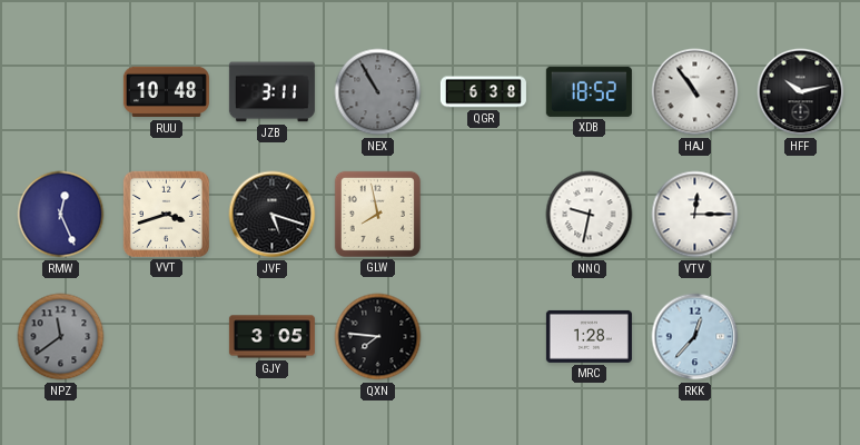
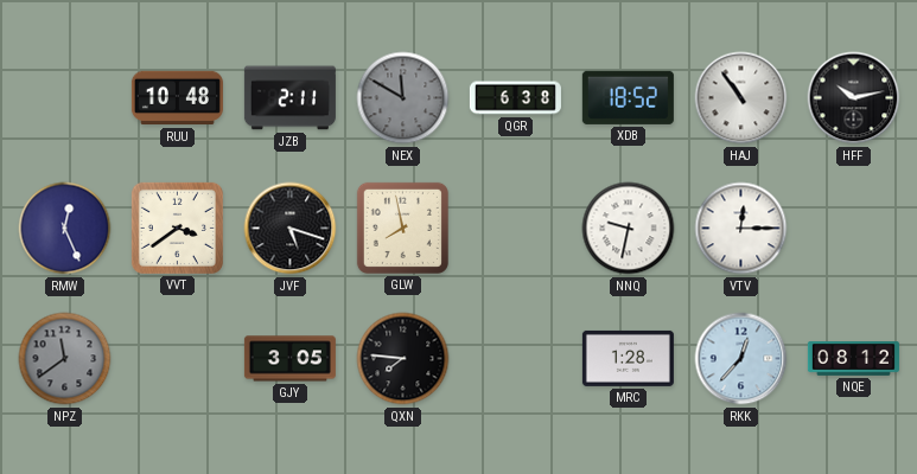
JZB: 3:11 -> 2:11
NEX: 10:55 -> 11:50
VVT: 3:42 -> 3:39
NQE: none -> 08:12
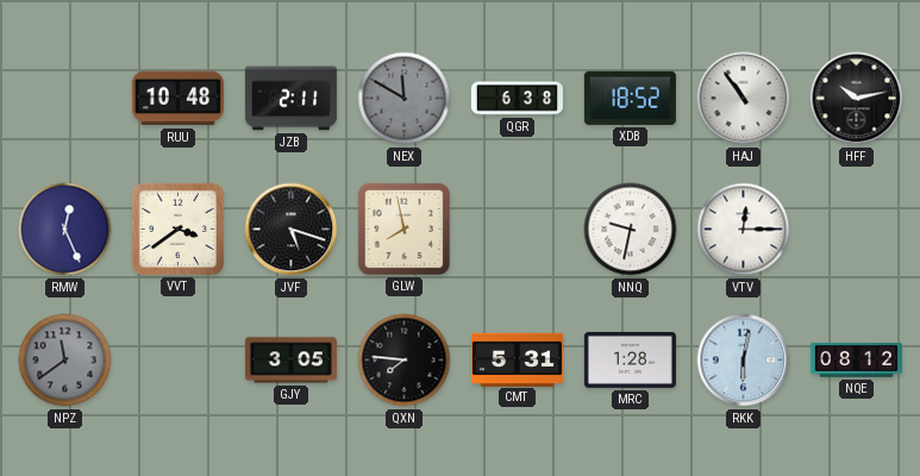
CMT: none -> 5:31
RKK: 12:37 -> 6:02
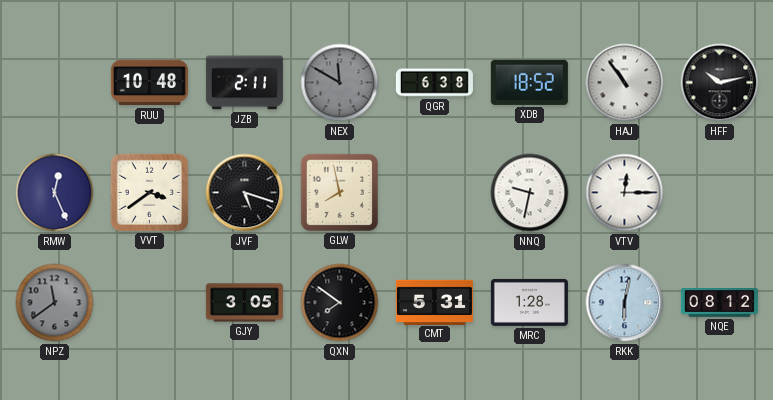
QXN: 7:46 -> 7:51
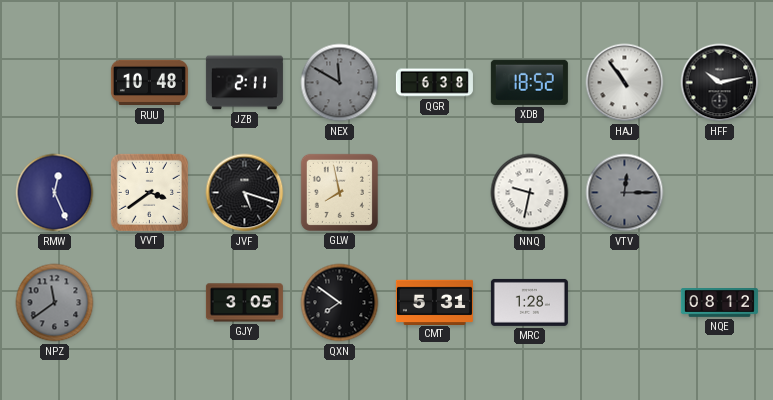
VTV dial: white -> grey
RKK: 6:02 -> none
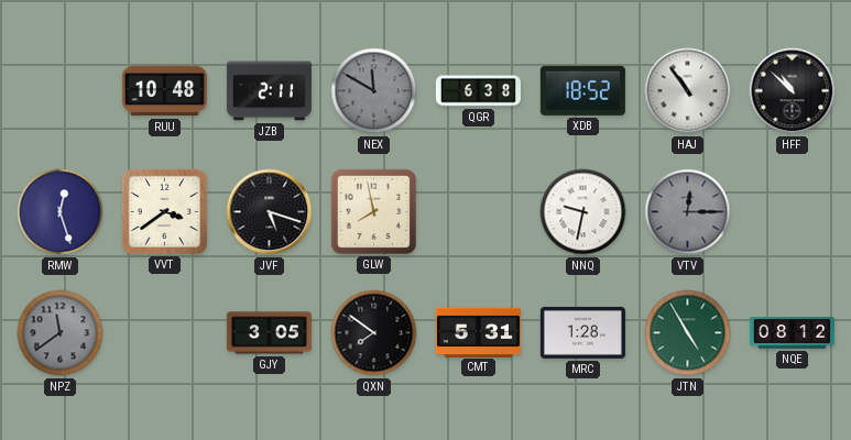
HFF: 10:13 -> 10:52
RMW: 12:26 -> 12:27
JTN: none -> 4:55
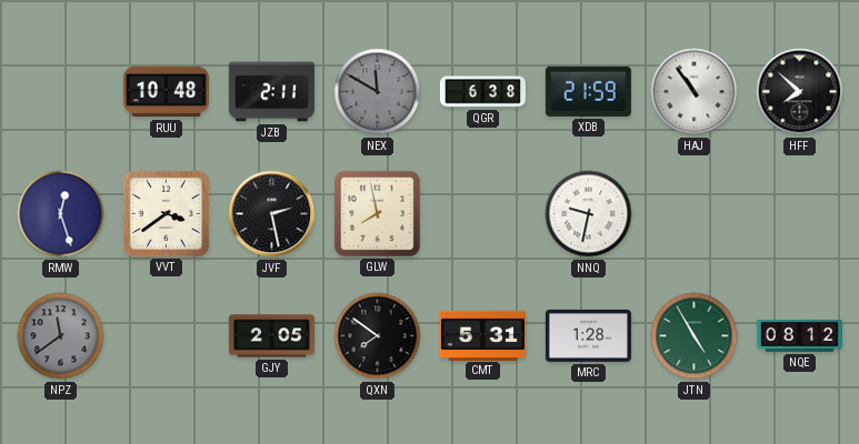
XDB: 18:52 -> 21:59
HFF: 10:52 -> 7:52
JVF: 5:18 -> 2:28
VTV: 12:15 -> none
GJY: 3:05 -> 2:05
